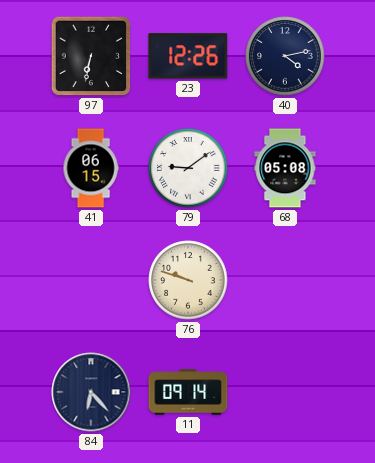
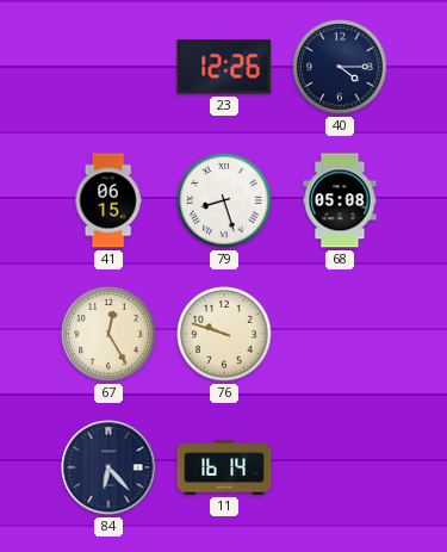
97: 6:32 -> none
40: 4:13 -> 4:15
79: 9:09 -> 8:27
67: none -> 12:25
11: 09:14 -> 16:14
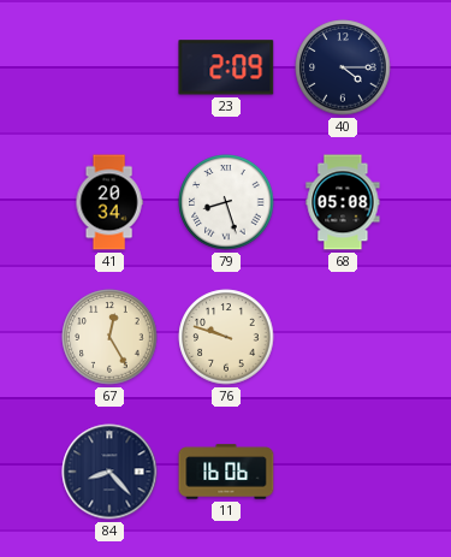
23: 12:26 -> 2:09
41: 06:15 -> 20:34
84: 6:23 -> 8:23
11: 16:14 -> 16:06
